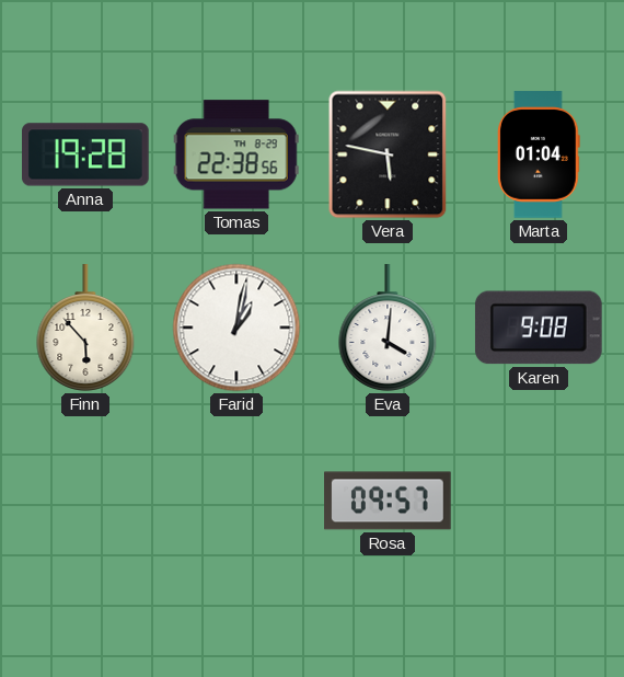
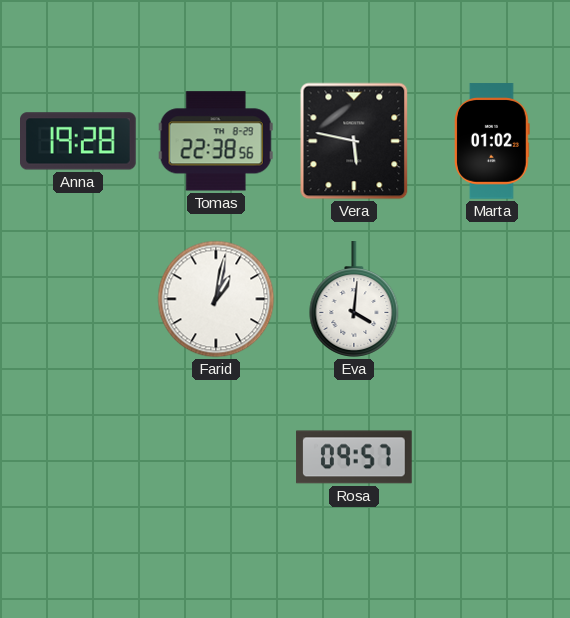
Marta: 01:04 -> 01:02
Finn: 5:53 -> none
Karen: 9:08 -> none
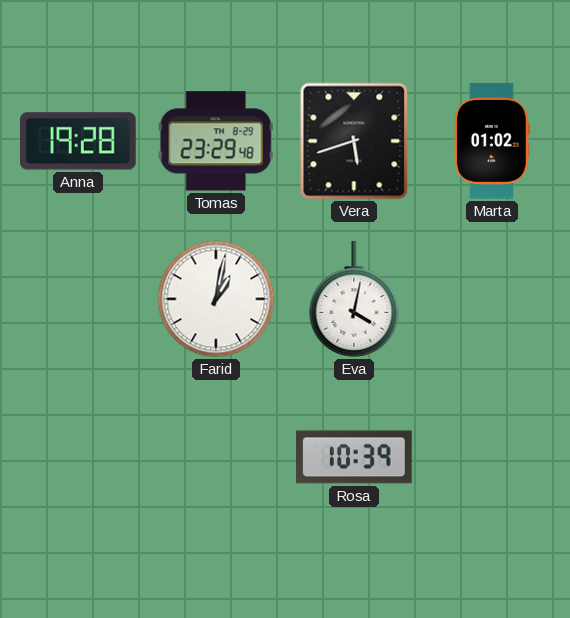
Tomas: 22:38 -> 23:29
Vera: 5:47 -> 5:42
Eva: 4:01 -> 4:02
Rosa: 09:57 -> 10:39
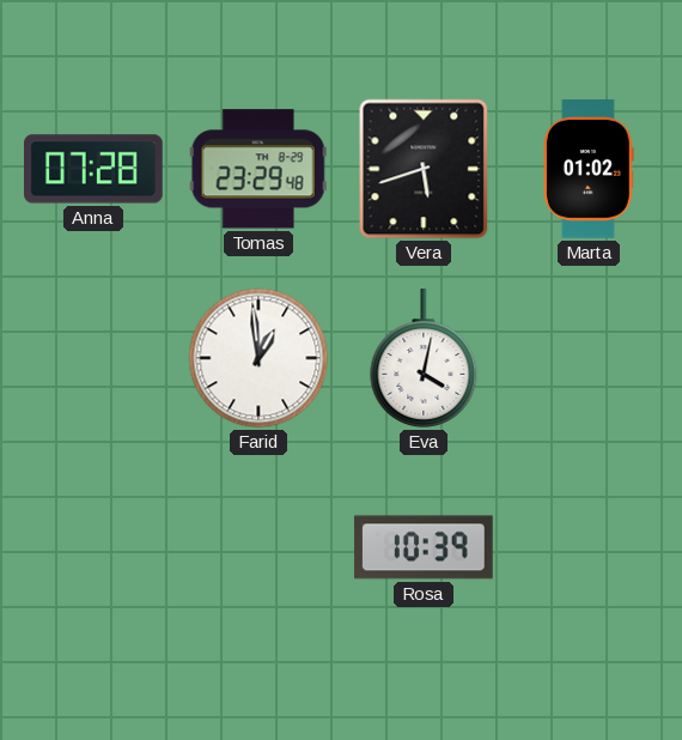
Anna: 19:28 -> 07:28
Farid: 1:02 -> 12:59
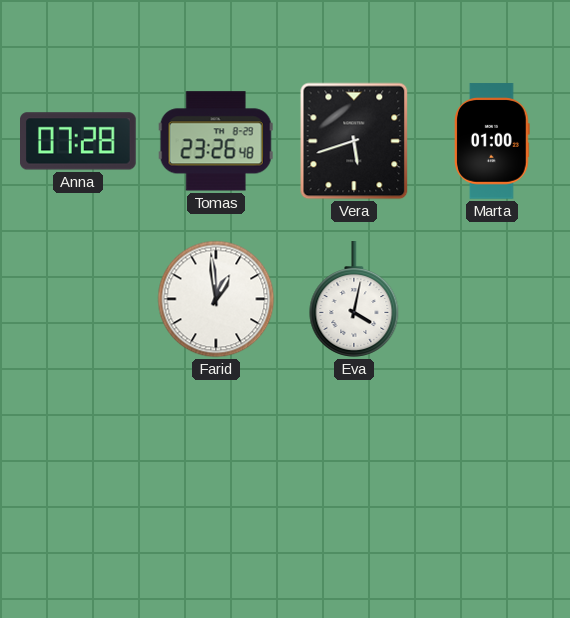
Tomas: 23:29 -> 23:26
Marta: 01:02 -> 01:00
Rosa: 10:39 -> none
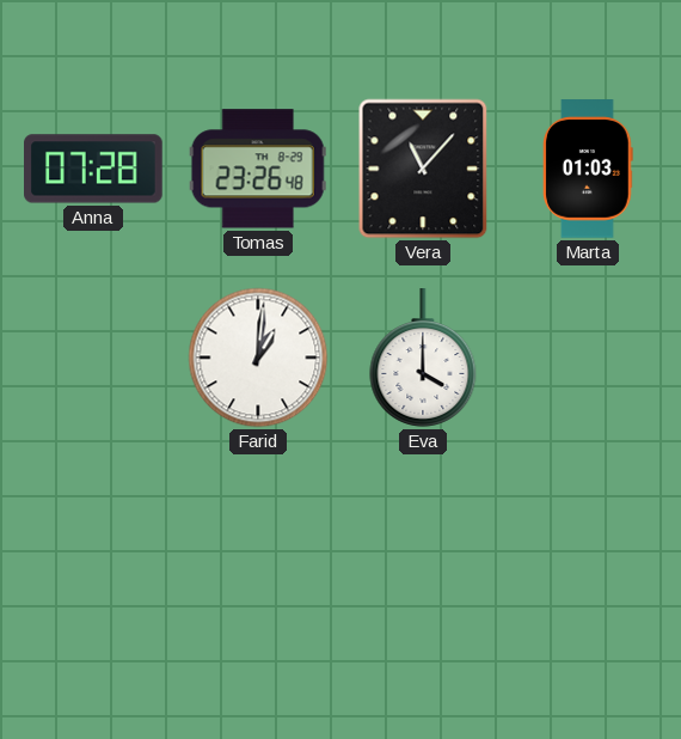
Vera: 5:42 -> 11:07
Marta: 01:00 -> 01:03
Farid: 12:59 -> 1:01
Eva: 4:02 -> 4:00
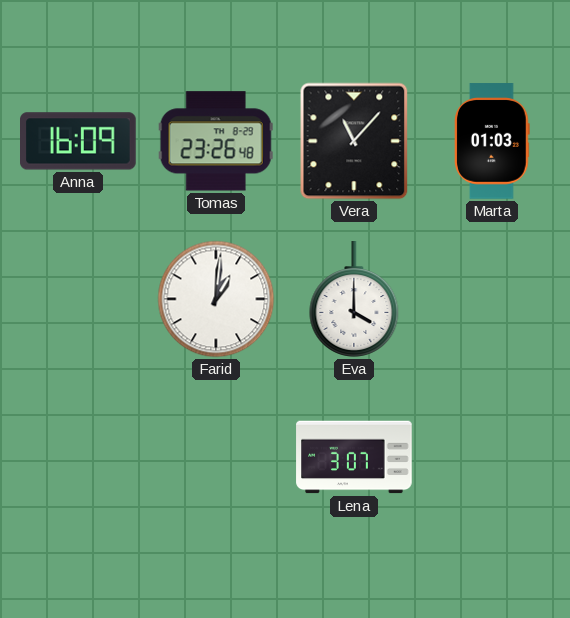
Anna: 07:28 -> 16:09
Lena: none -> 3:07
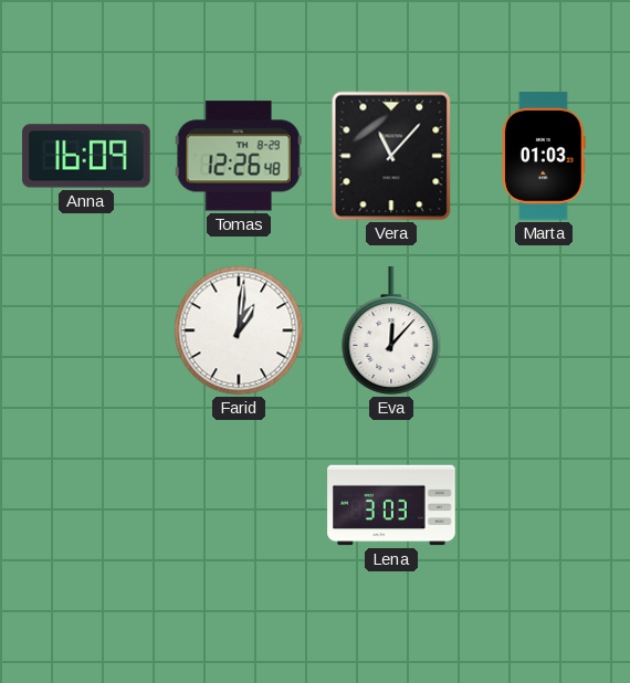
Tomas: 23:26 -> 12:26
Eva: 4:00 -> 12:07
Lena: 3:07 -> 3:03
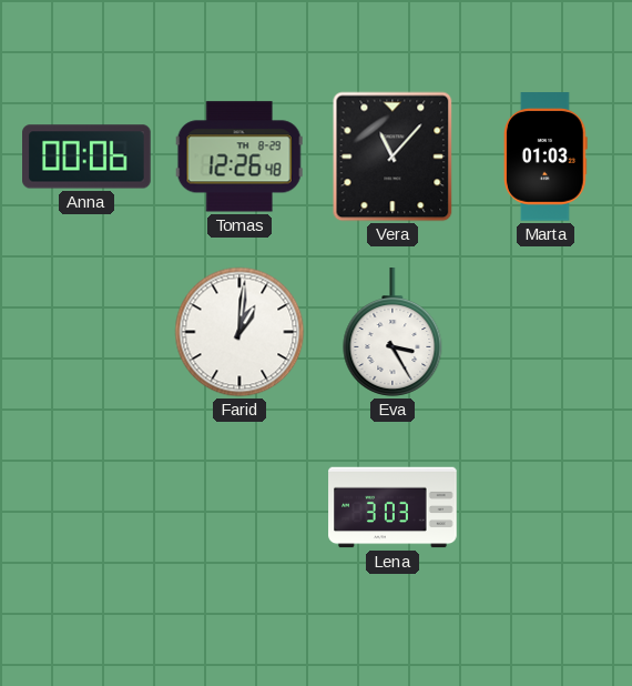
Anna: 16:09 -> 00:06
Eva: 12:07 -> 3:25
